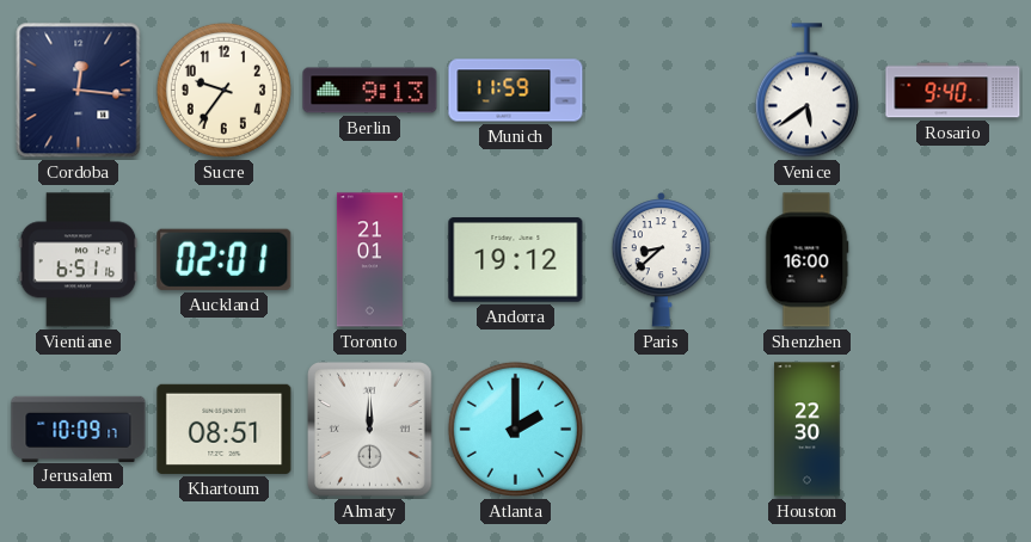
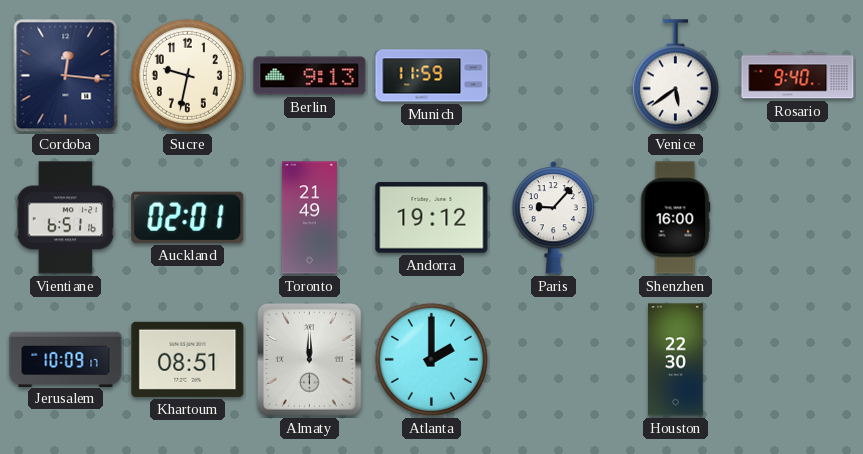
Sucre: 9:36 -> 9:32
Toronto: 21:01 -> 21:49
Paris: 8:38 -> 9:07
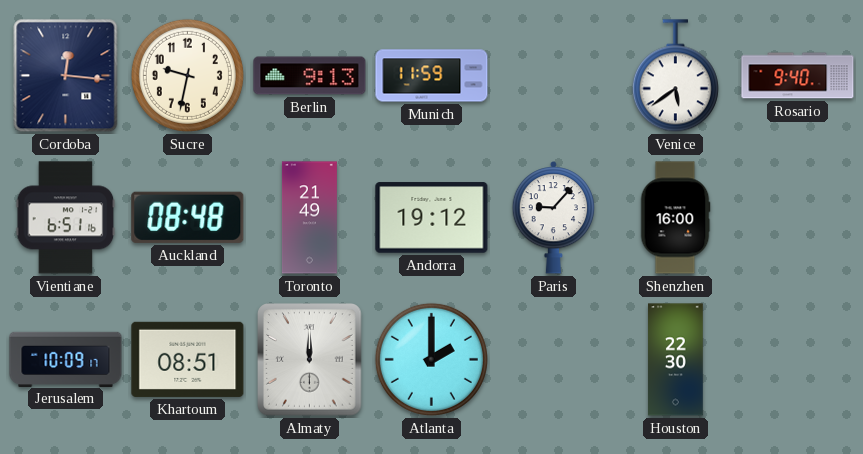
Auckland: 02:01 -> 08:48
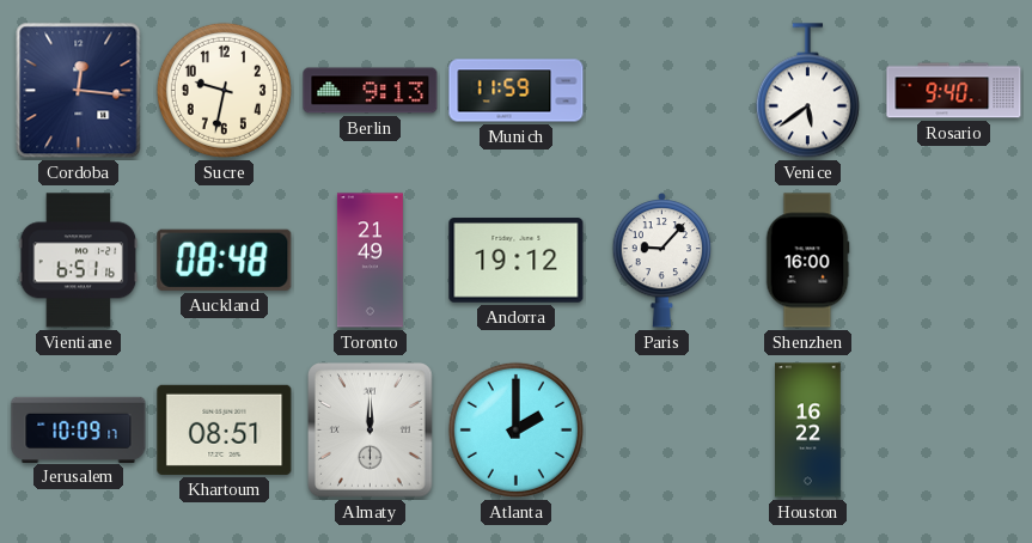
Houston: 22:30 -> 16:22
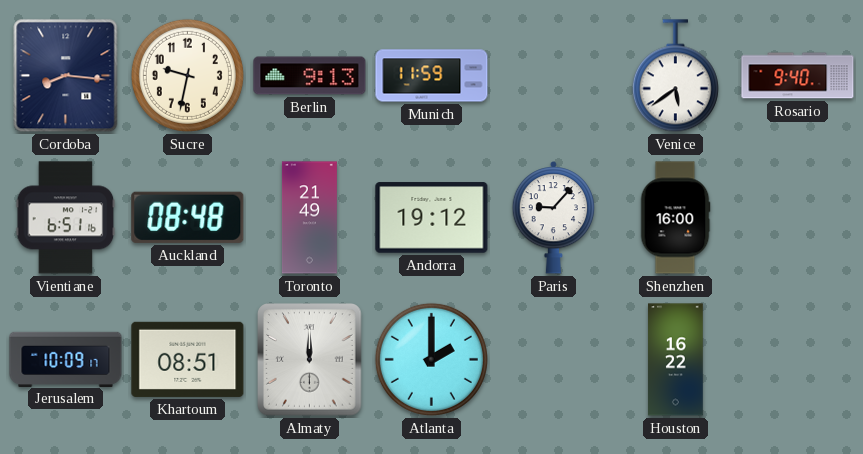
Cordoba: 12:16 -> 8:16
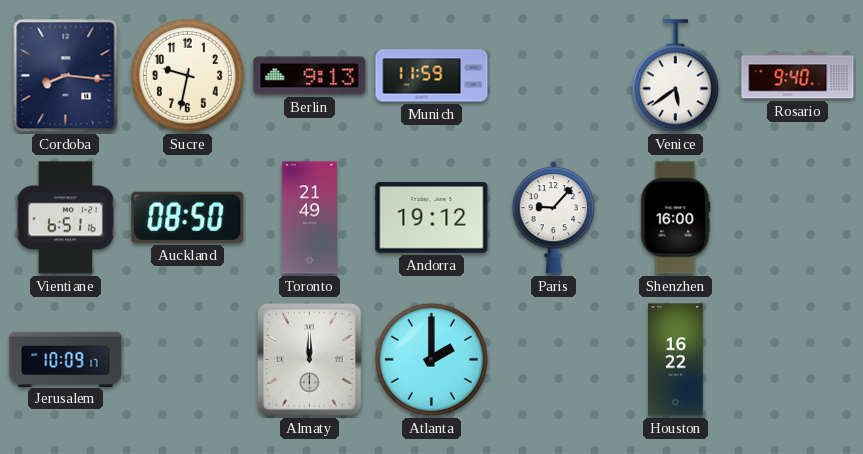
Auckland: 08:48 -> 08:50
Khartoum: 08:51 -> none
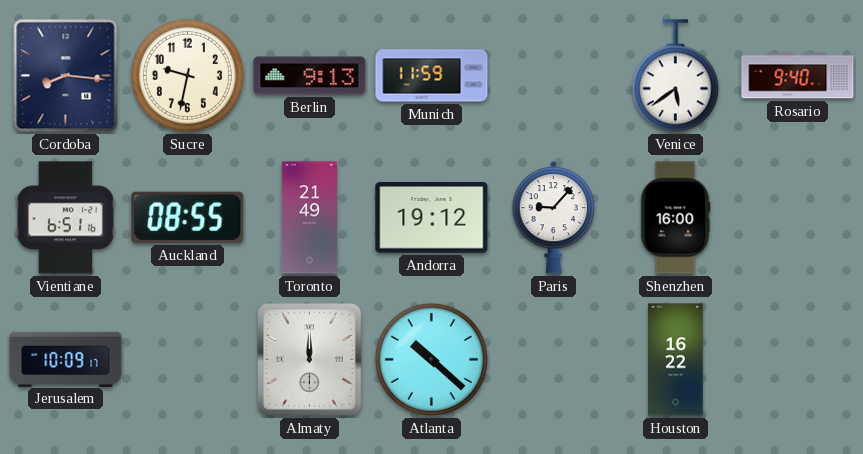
Auckland: 08:50 -> 08:55
Atlanta: 2:00 -> 10:22
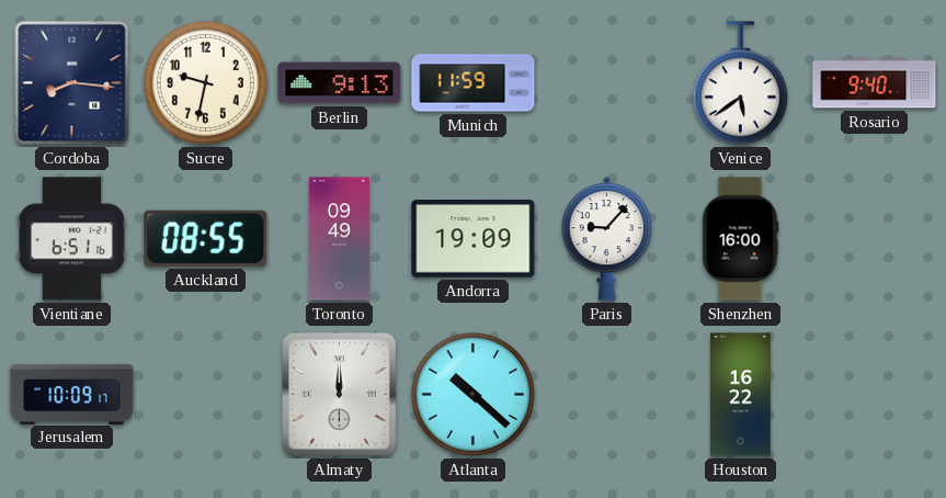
Toronto: 21:49 -> 09:49
Andorra: 19:12 -> 19:09
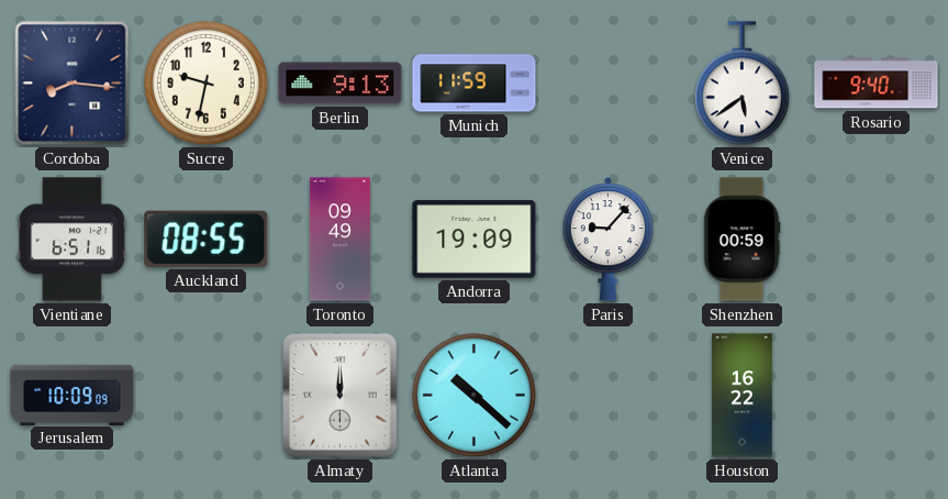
Shenzhen: 16:00 -> 00:59
Jerusalem: 10:09:17 -> 10:09:09
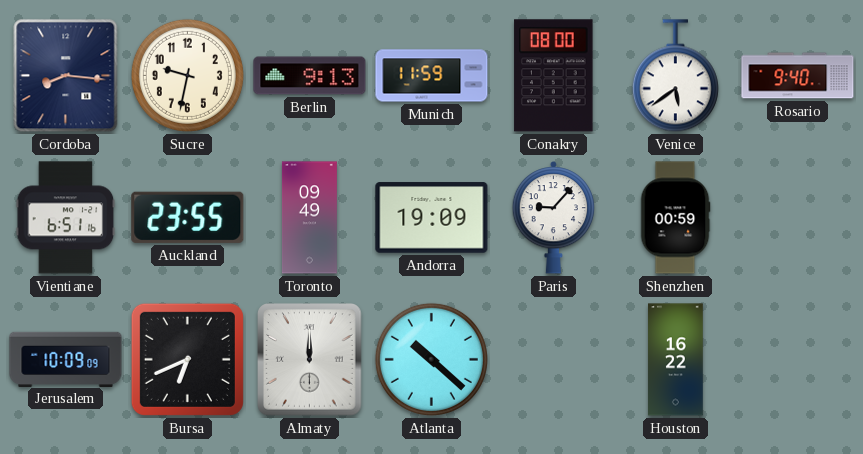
Conakry: none -> 08:00
Auckland: 08:55 -> 23:55
Bursa: none -> 6:41
